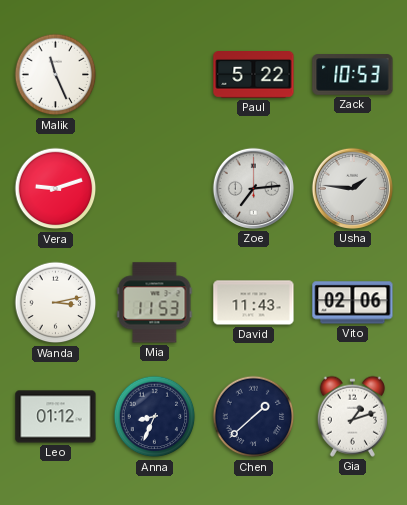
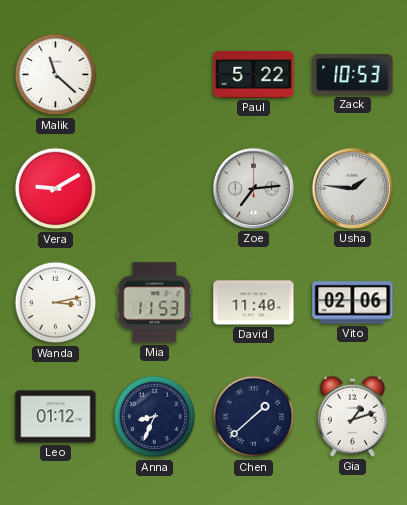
Malik: 11:26 -> 11:22
Vera: 9:12 -> 9:10
David: 11:43 -> 11:40
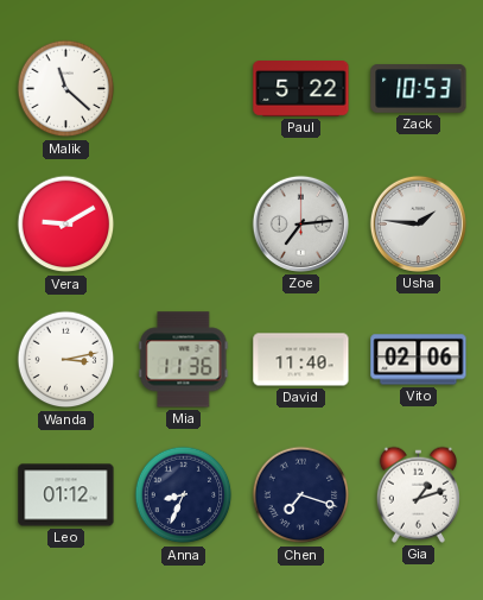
Mia: 11:53 -> 11:36
Chen: 1:38 -> 7:18
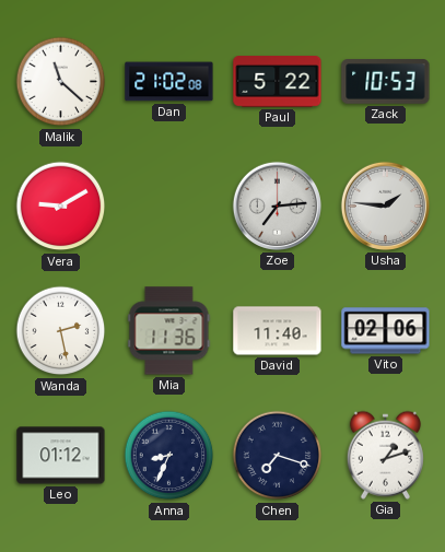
Dan: none -> 21:02
Wanda: 3:13 -> 2:28
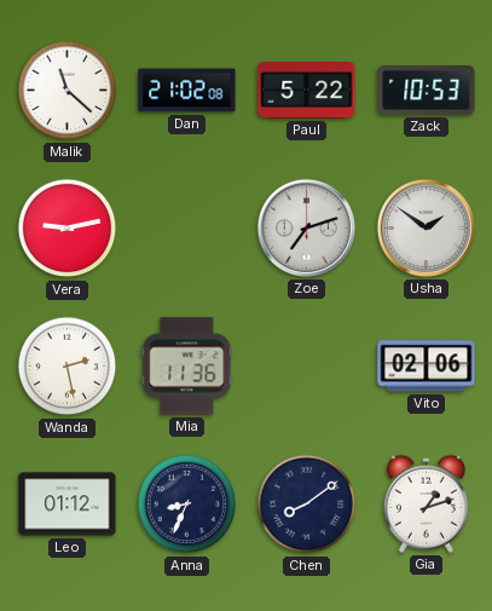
Vera: 9:10 -> 9:13
Zoe: 7:14 -> 7:12
Usha: 1:46 -> 1:51
David: 11:40 -> none
Chen: 7:18 -> 8:09
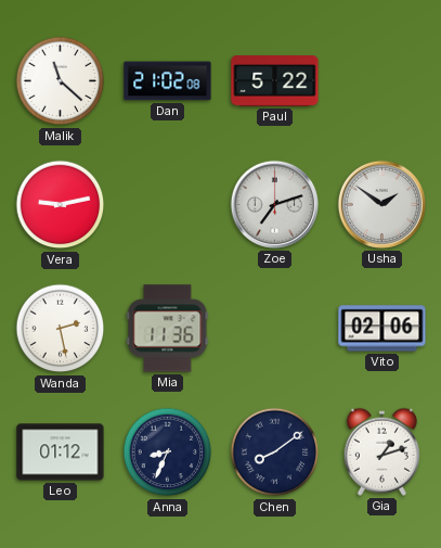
Zack: 10:53 -> none
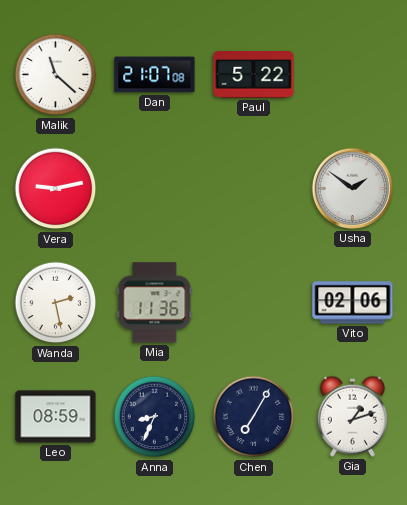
Dan: 21:02 -> 21:07
Zoe: 7:12 -> none
Leo: 01:12 -> 08:59
Chen: 8:09 -> 7:05
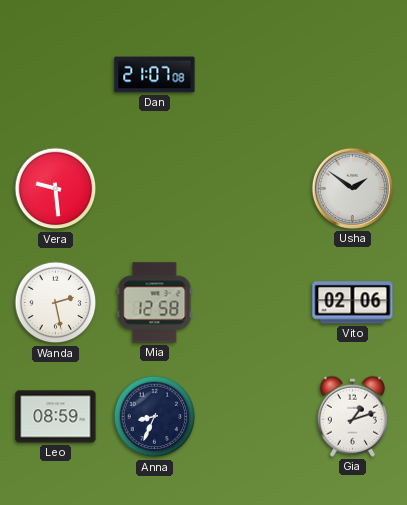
Malik: 11:22 -> none
Paul: 5:22 -> none
Vera: 9:13 -> 9:29
Mia: 11:36 -> 12:58
Chen: 7:05 -> none
